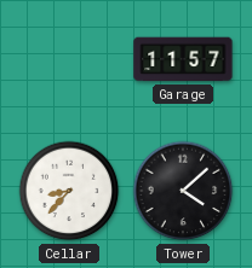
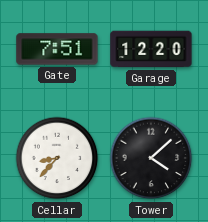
Gate: none -> 7:51
Garage: 11:57 -> 12:20
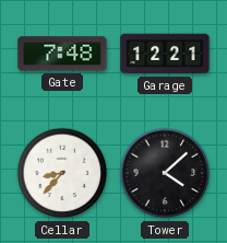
Gate: 7:51 -> 7:48
Garage: 12:20 -> 12:21
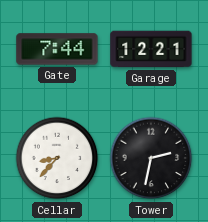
Gate: 7:48 -> 7:44
Tower: 4:08 -> 2:32
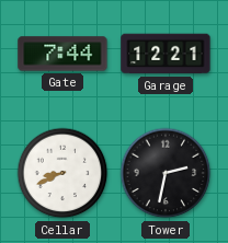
Cellar: 8:37 -> 8:41
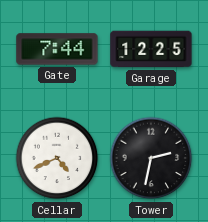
Garage: 12:21 -> 12:25
Cellar: 8:41 -> 4:41
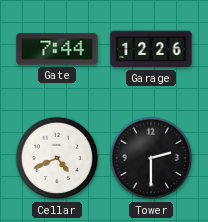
Garage: 12:25 -> 12:26
Tower: 2:32 -> 2:30
